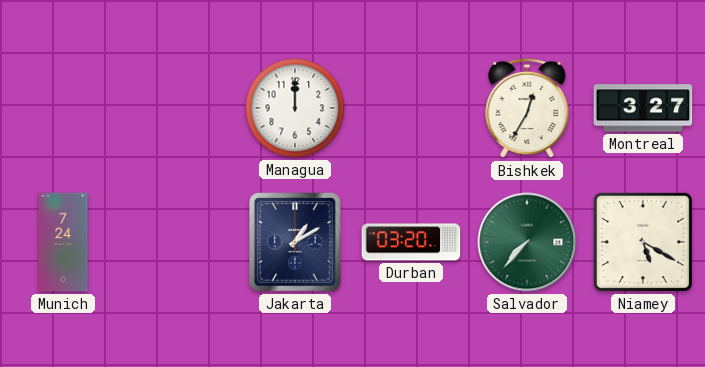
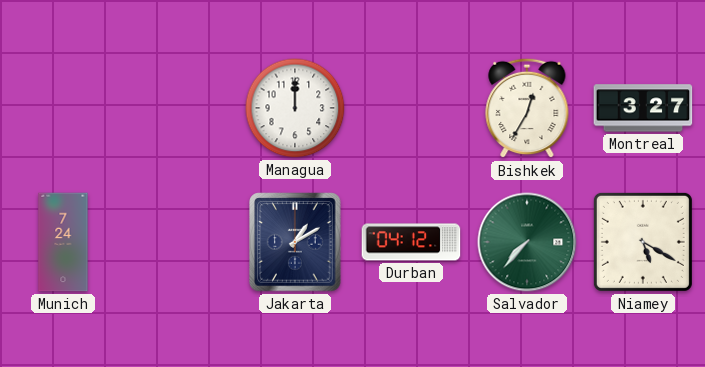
Durban: 03:20 -> 04:12
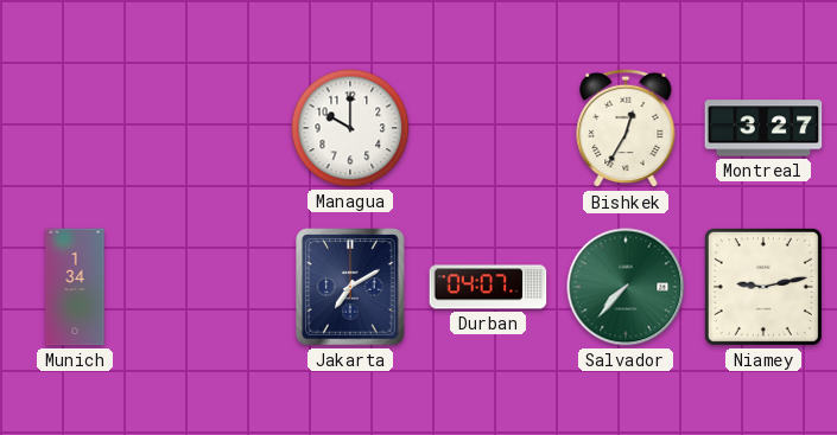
Managua: 12:00 -> 10:00
Munich: 7:24 -> 1:34
Jakarta: 1:10 -> 7:10
Durban: 04:12 -> 04:07
Niamey: 5:20 -> 9:13
